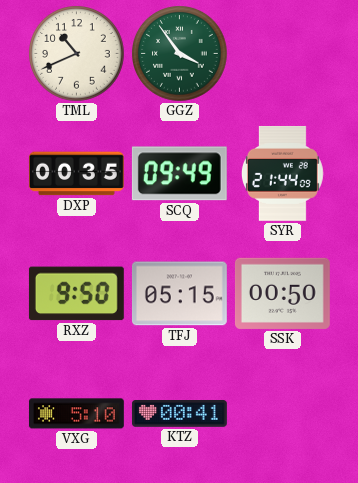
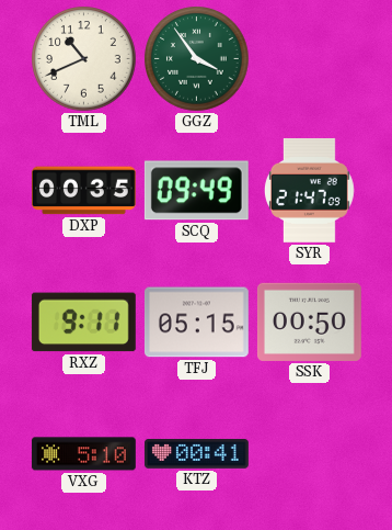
SYR: 21:44 -> 21:47
RXZ: 9:50 -> 9:11
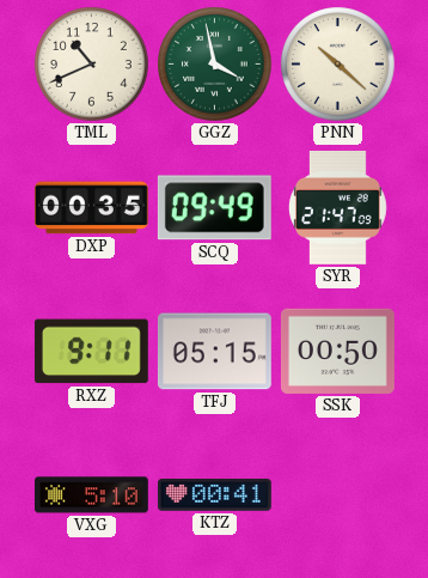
GGZ: 3:54 -> 3:58
PNN: none -> 10:22
